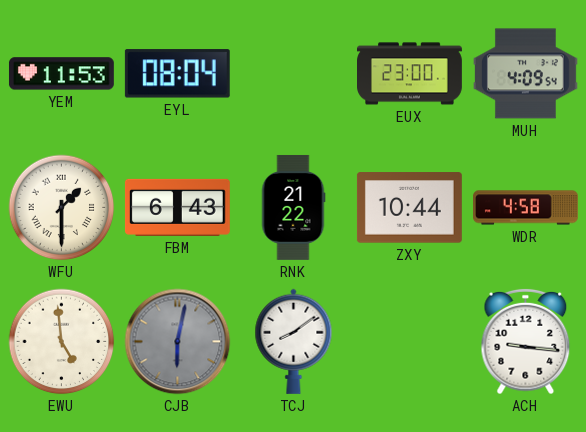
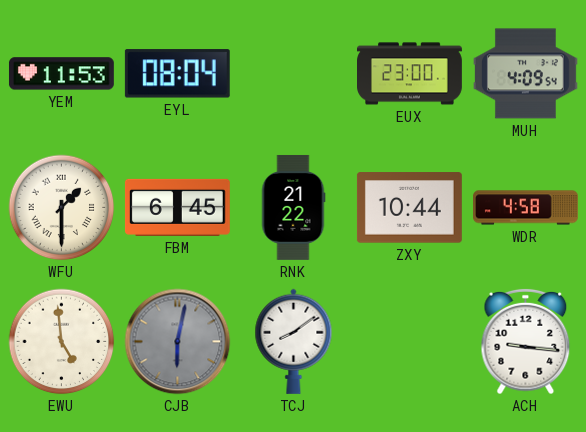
FBM: 6:43 -> 6:45
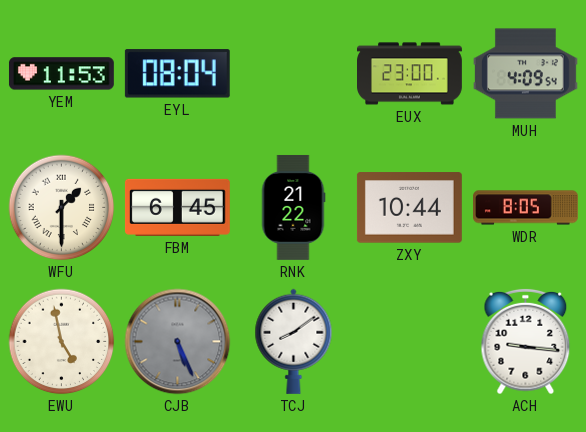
WDR: 4:58 -> 8:05
EWU: 4:59 -> 4:58
CJB: 6:02 -> 5:26
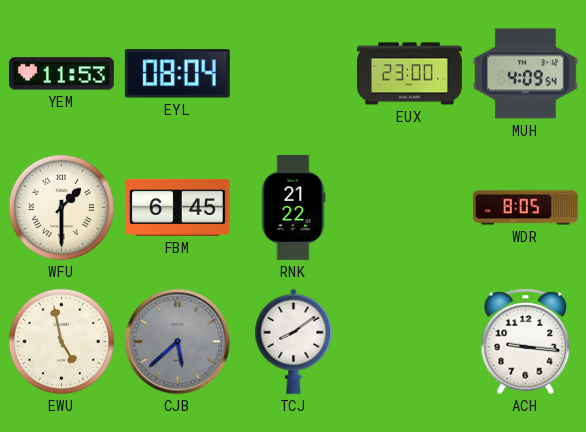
ZXY: 10:44 -> none
CJB: 5:26 -> 5:38
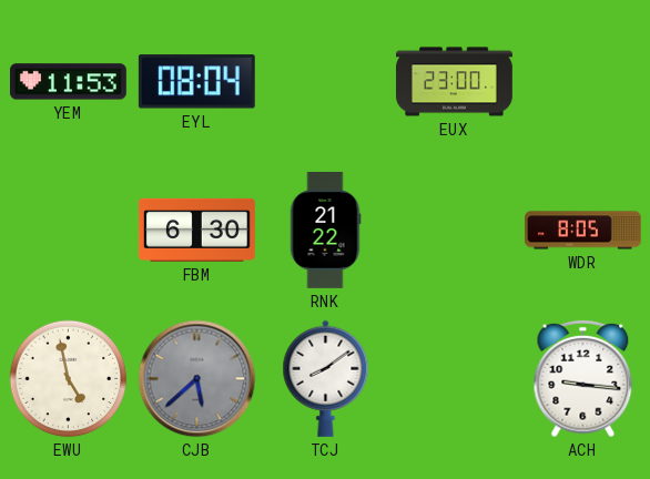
MUH: 4:09 -> none
WFU: 1:30 -> none
FBM: 6:45 -> 6:30
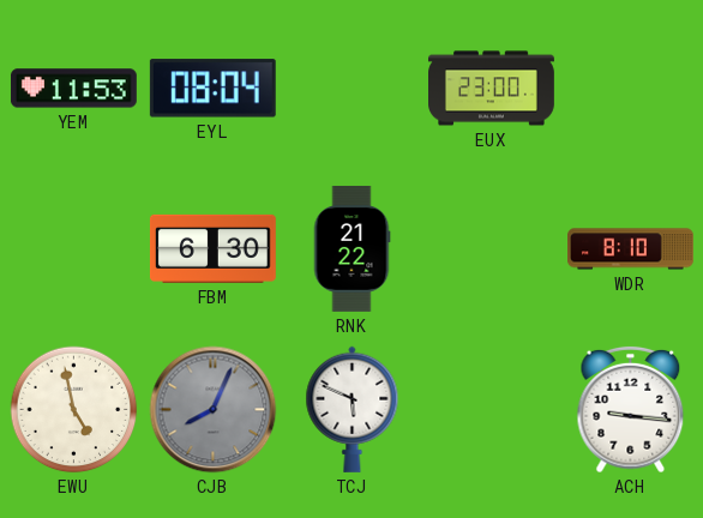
WDR: 8:05 -> 8:10
CJB: 5:38 -> 8:04
TCJ: 8:09 -> 5:49
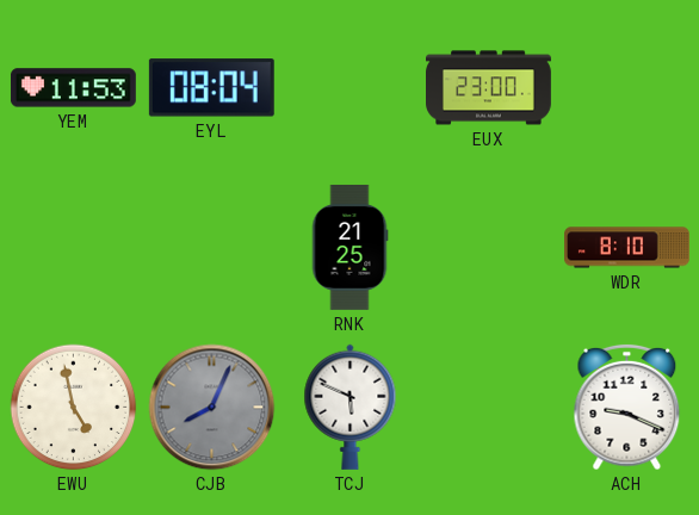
FBM: 6:30 -> none
RNK: 21:22 -> 21:25
ACH: 9:16 -> 9:19
